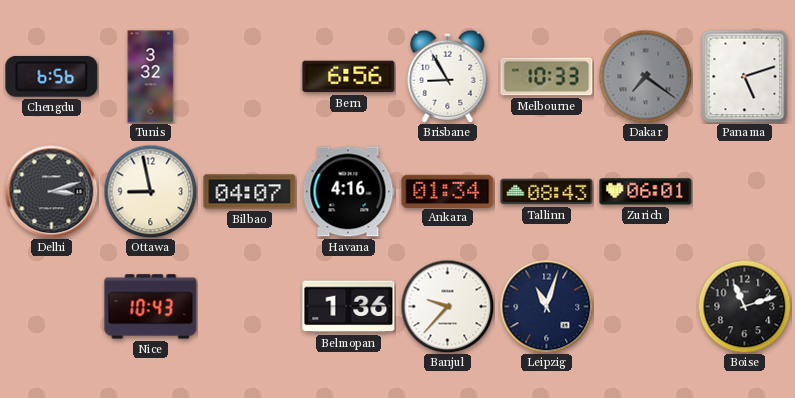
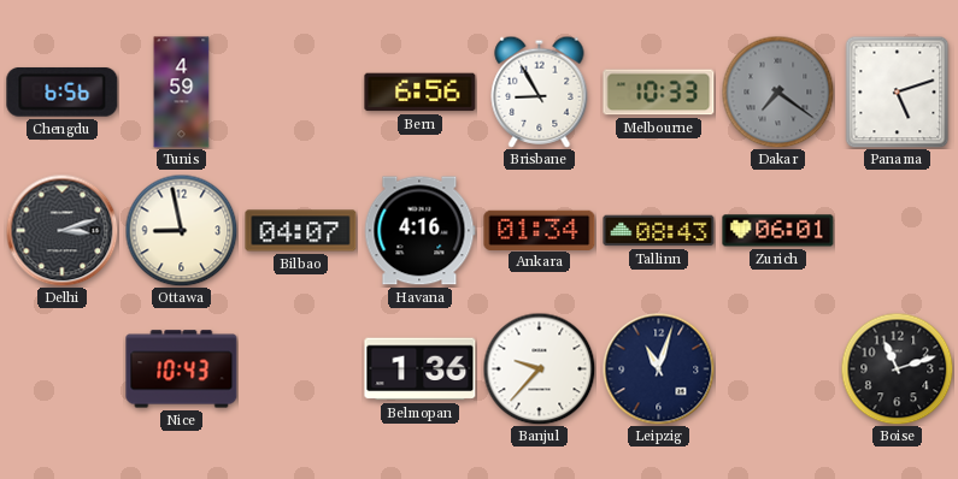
Tunis: 3:32 -> 4:59
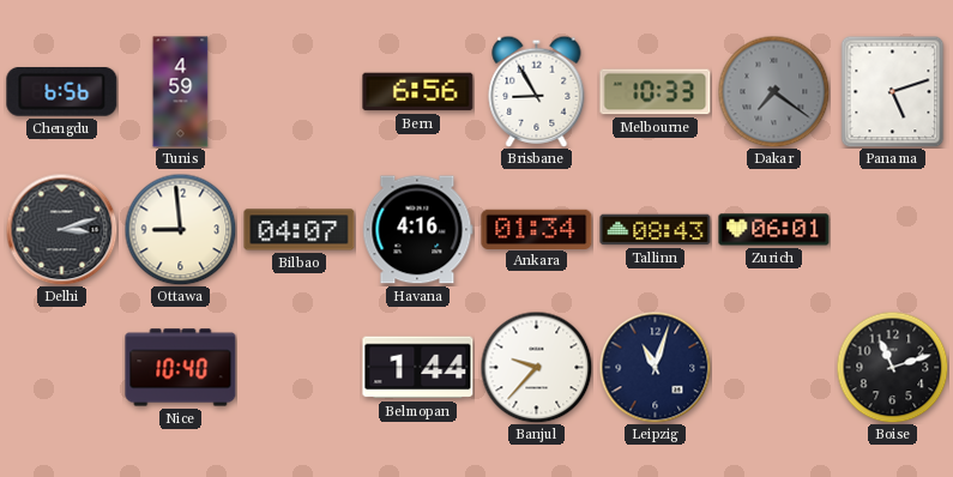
Ottawa: 8:58 -> 8:59
Nice: 10:43 -> 10:40
Belmopan: 1:36 -> 1:44
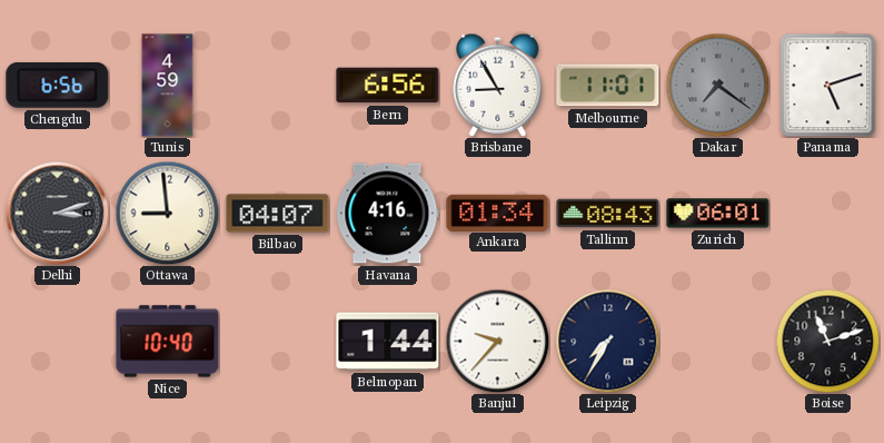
Melbourne: 10:33 -> 11:01
Leipzig: 11:03 -> 7:35
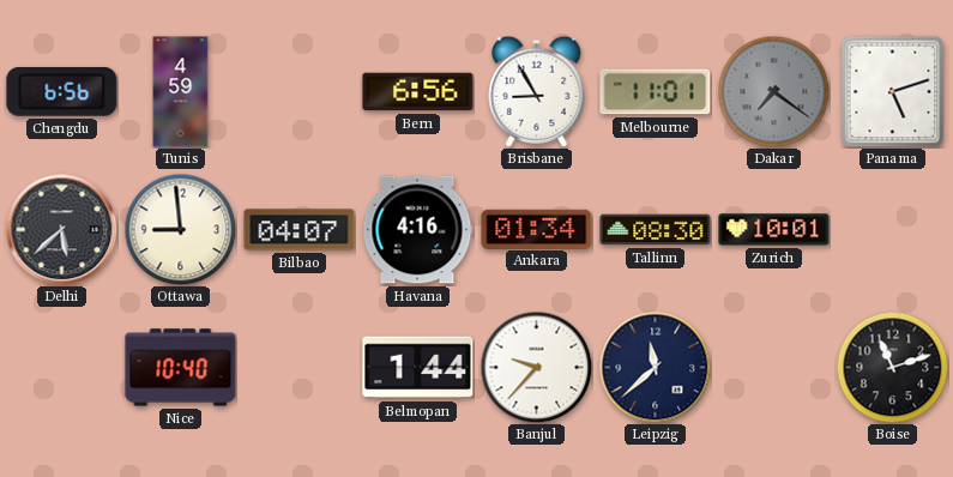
Delhi: 3:12 -> 5:38
Tallinn: 08:43 -> 08:30
Zurich: 06:01 -> 10:01
Leipzig: 7:35 -> 11:38
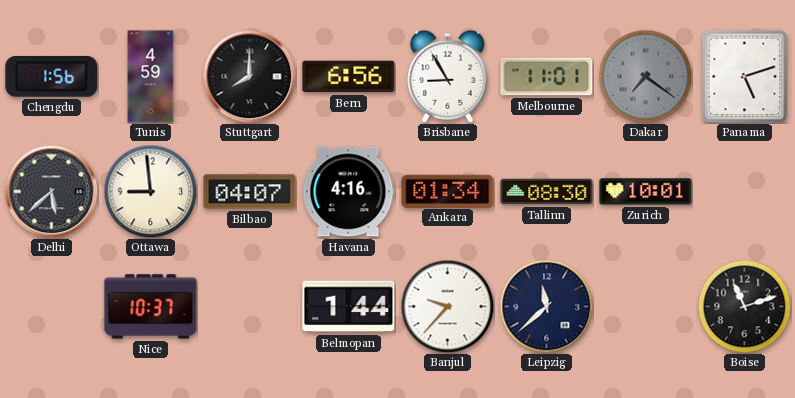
Chengdu: 6:56 -> 1:56
Stuttgart: none -> 8:00
Nice: 10:40 -> 10:37
